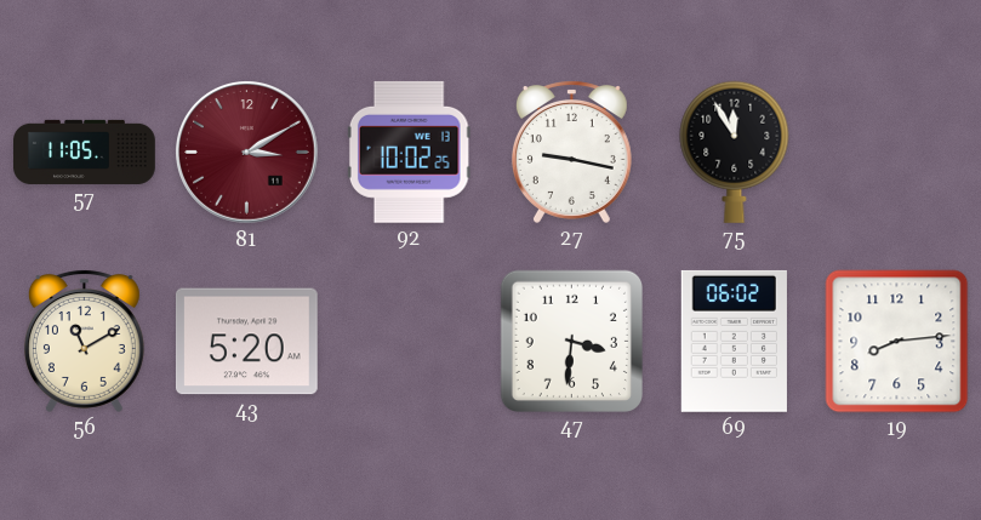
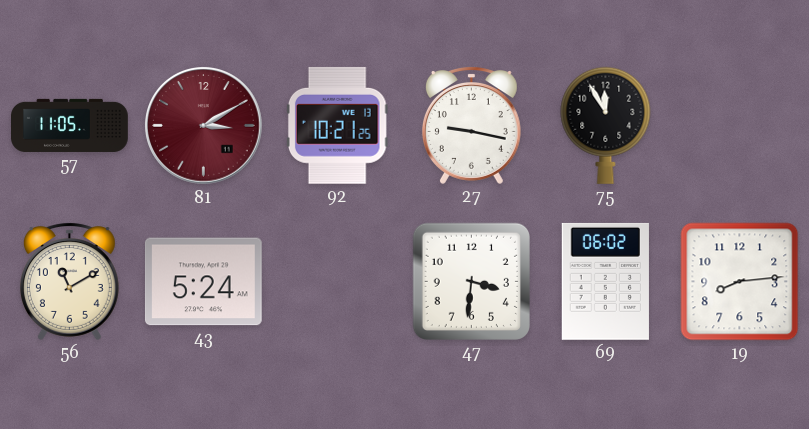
92: 10:02 -> 10:21
43: 5:20 -> 5:24
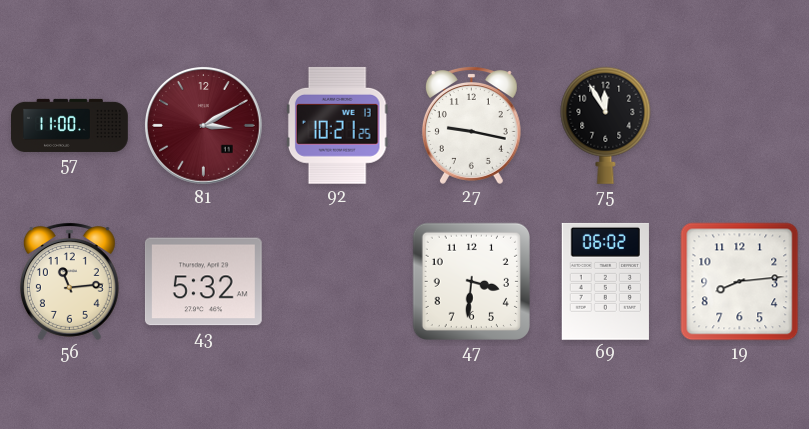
57: 11:05 -> 11:00
56: 11:10 -> 11:14
43: 5:24 -> 5:32
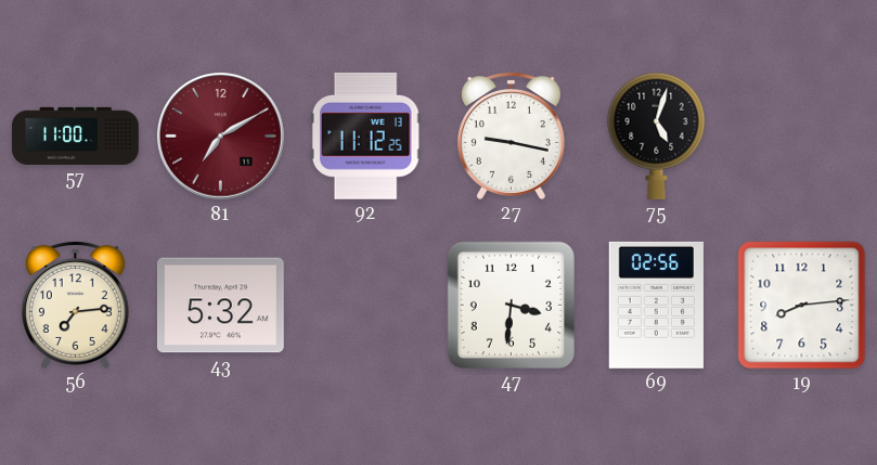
81: 3:10 -> 7:10
92: 10:21 -> 11:12
75: 11:55 -> 5:03
56: 11:14 -> 7:14
69: 06:02 -> 02:56
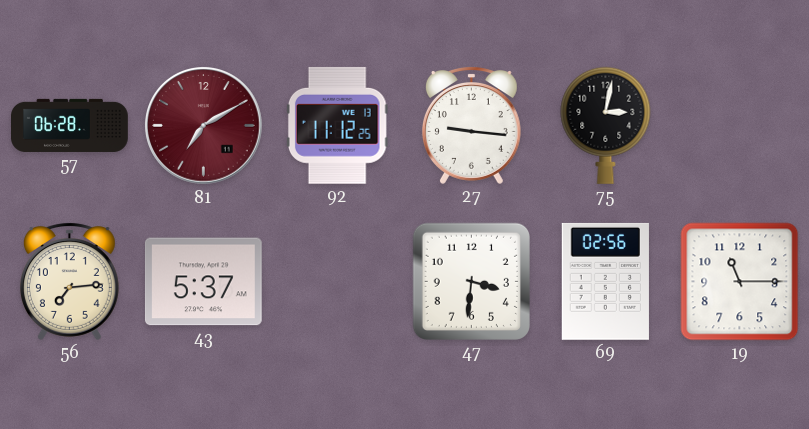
57: 11:00 -> 06:28
27: 9:17 -> 9:16
75: 5:03 -> 3:02
43: 5:32 -> 5:37
19: 8:14 -> 11:15
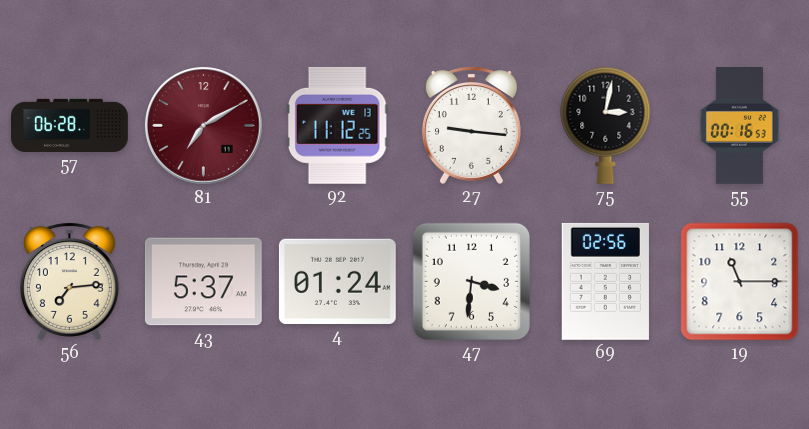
55: none -> 00:16
4: none -> 01:24
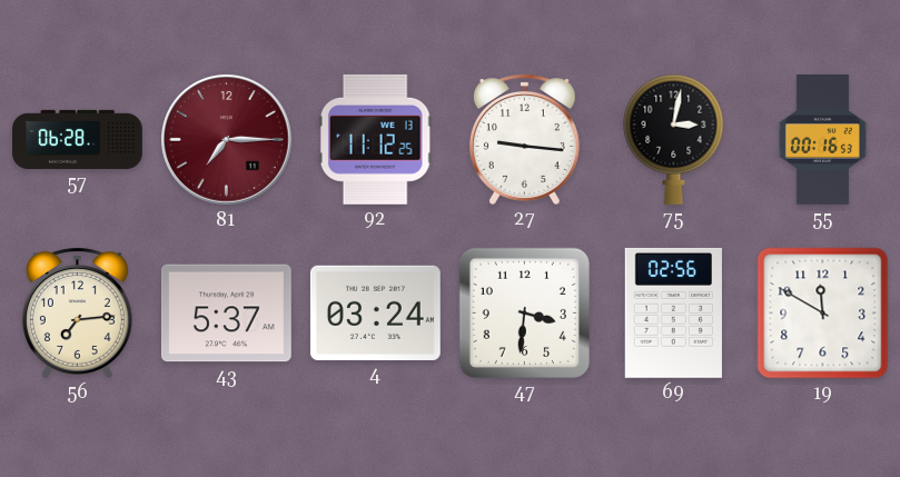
81: 7:10 -> 7:15
4: 01:24 -> 03:24
19: 11:15 -> 11:50
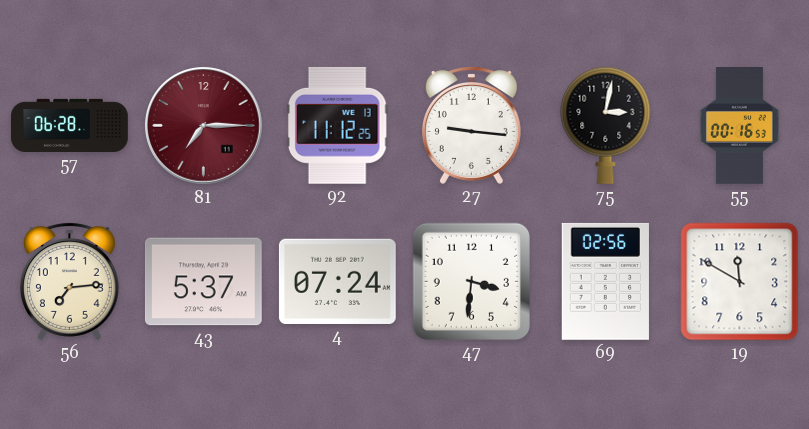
4: 03:24 -> 07:24
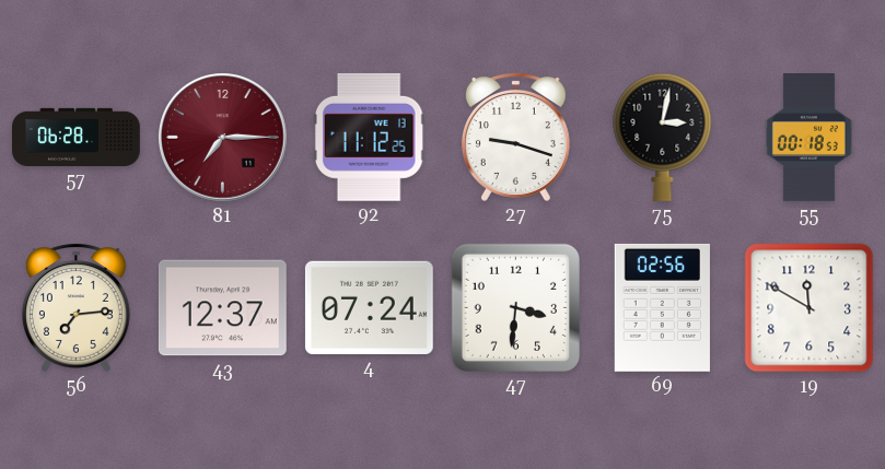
27: 9:16 -> 9:18
55: 00:16 -> 00:18
43: 5:37 -> 12:37
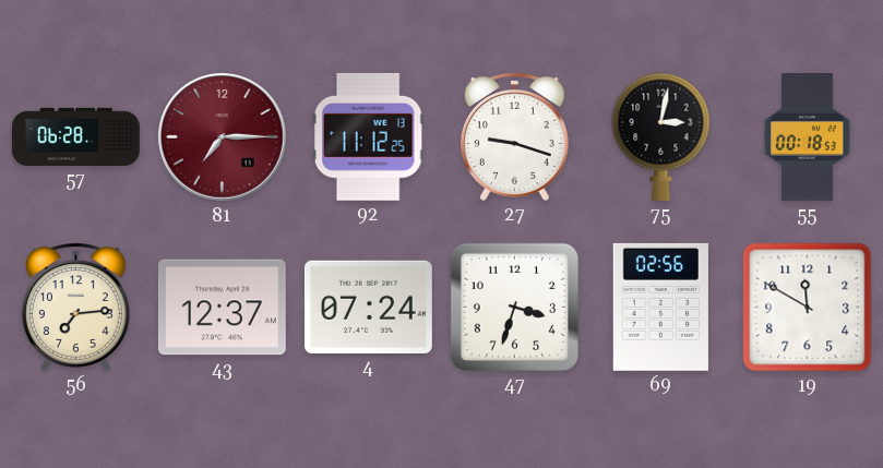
47: 3:31 -> 3:33
